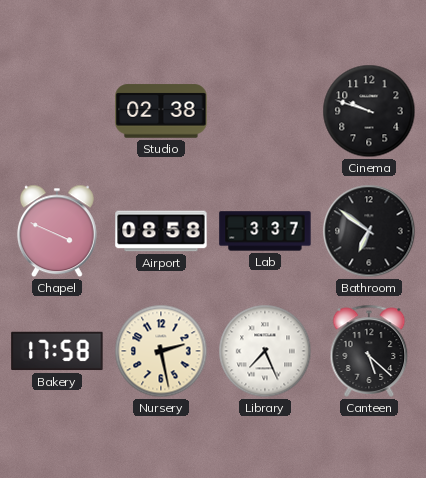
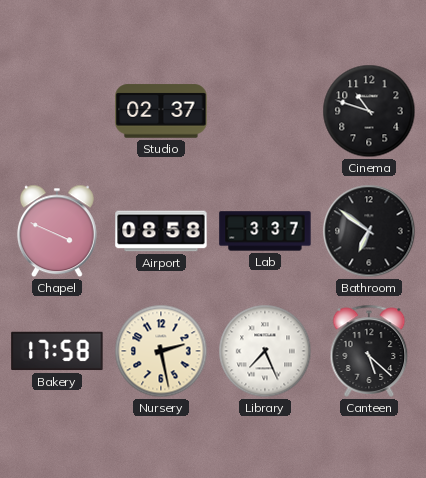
Studio: 02:38 -> 02:37
Cinema: 9:48 -> 10:48
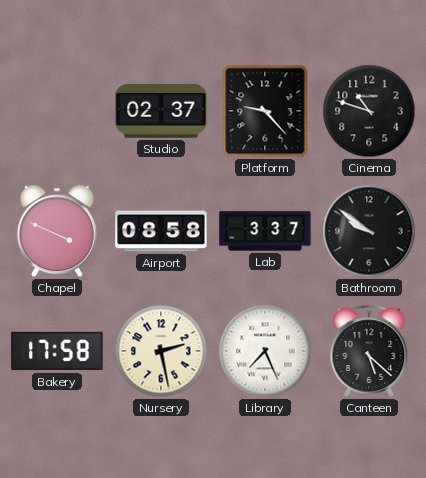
Platform: none -> 9:23
Bathroom: 6:51 -> 9:51
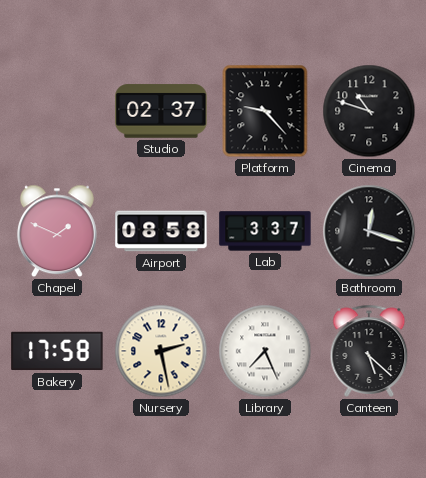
Chapel: 3:49 -> 1:49
Bathroom: 9:51 -> 12:18
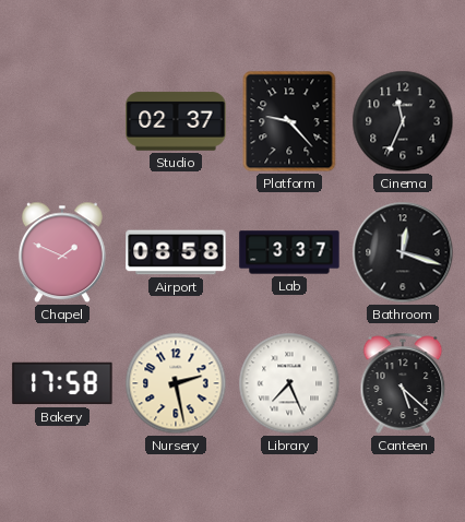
Cinema: 10:48 -> 11:34
